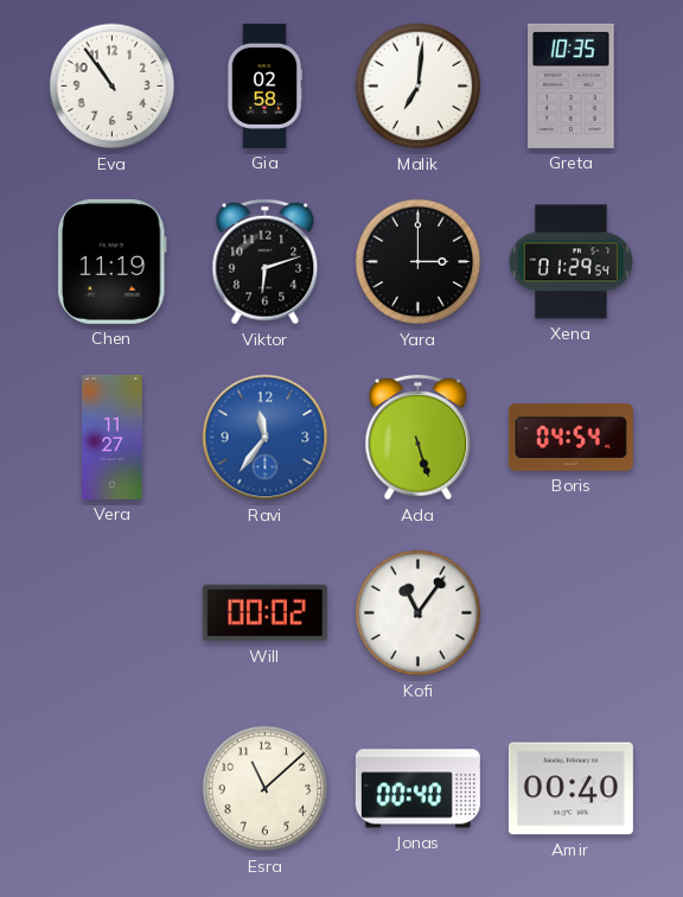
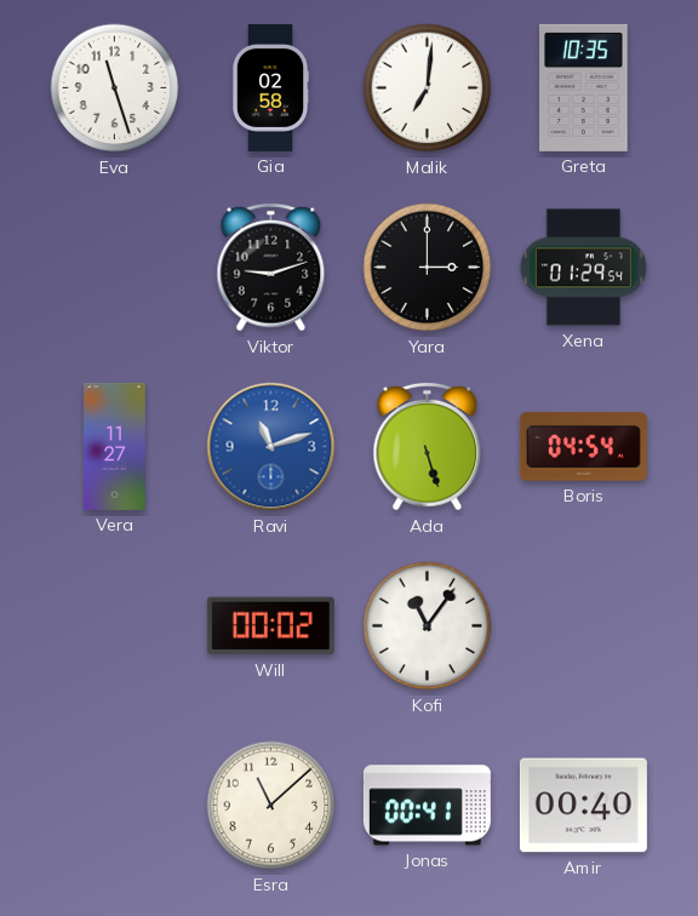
Eva: 10:54 -> 11:27
Chen: 11:19 -> none
Viktor: 6:12 -> 9:12
Ravi: 11:36 -> 11:12
Jonas: 00:40 -> 00:41
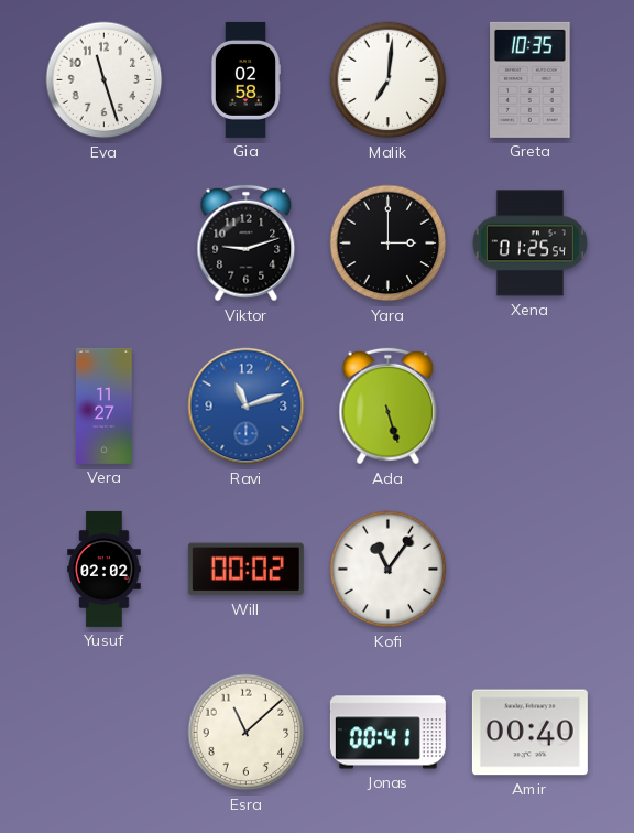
Xena: 01:29 -> 01:25
Boris: 04:54 -> none
Yusuf: none -> 02:02
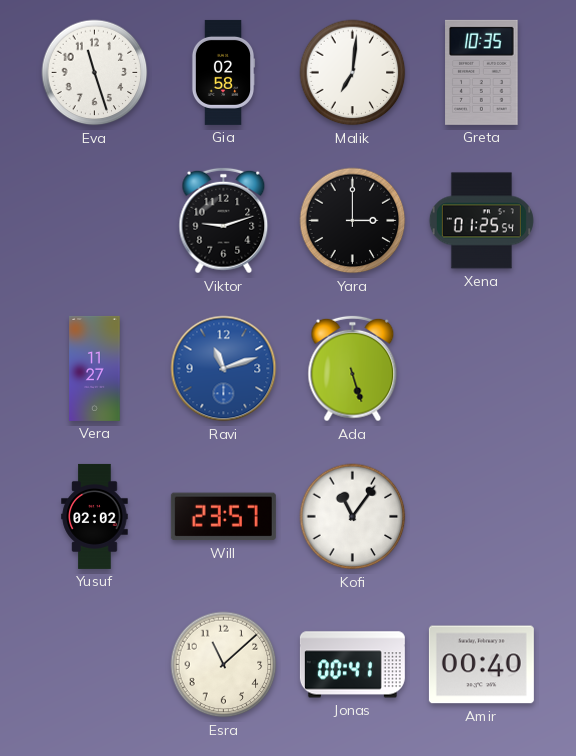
Will: 00:02 -> 23:57
